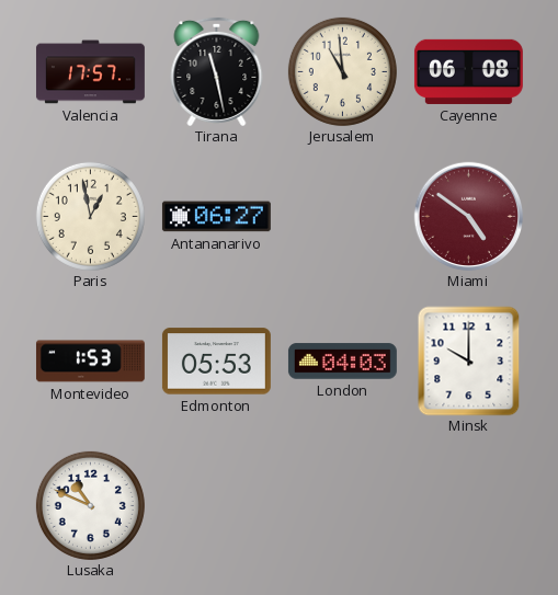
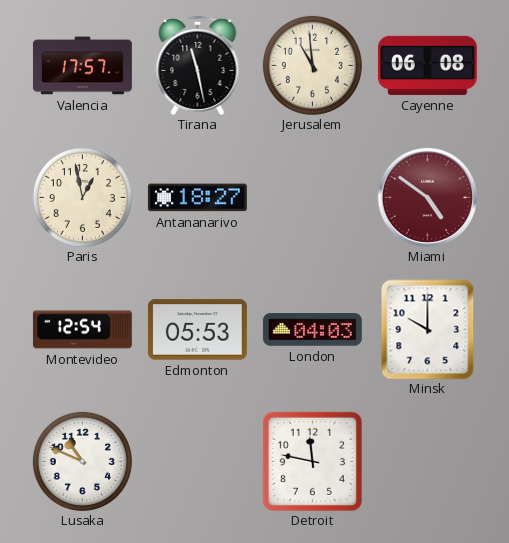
Antananarivo: 06:27 -> 18:27
Montevideo: 1:53 -> 12:54
Detroit: none -> 11:47
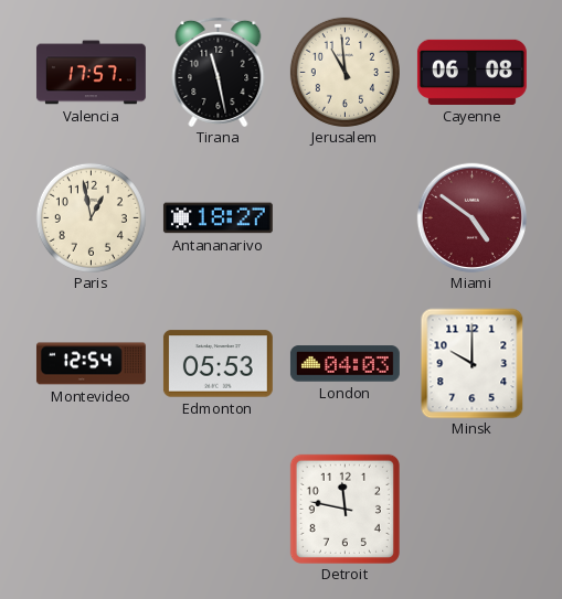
Lusaka: 10:49 -> none
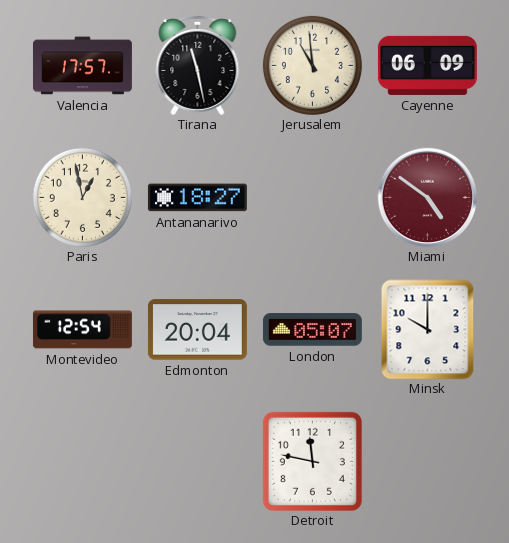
Cayenne: 06:08 -> 06:09
Edmonton: 05:53 -> 20:04
London: 04:03 -> 05:07
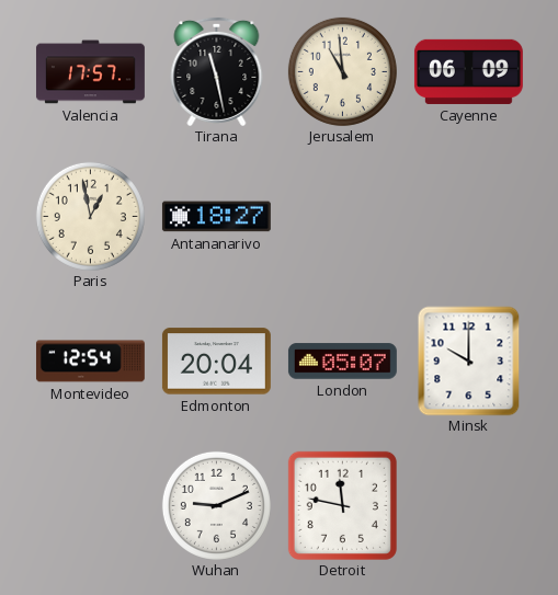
Miami: 4:51 -> none
Wuhan: none -> 9:11
